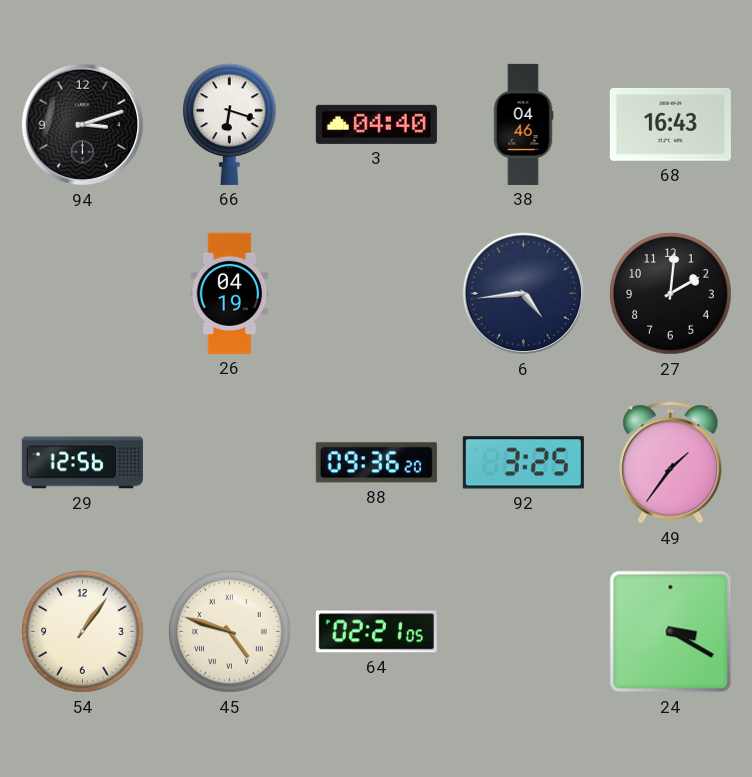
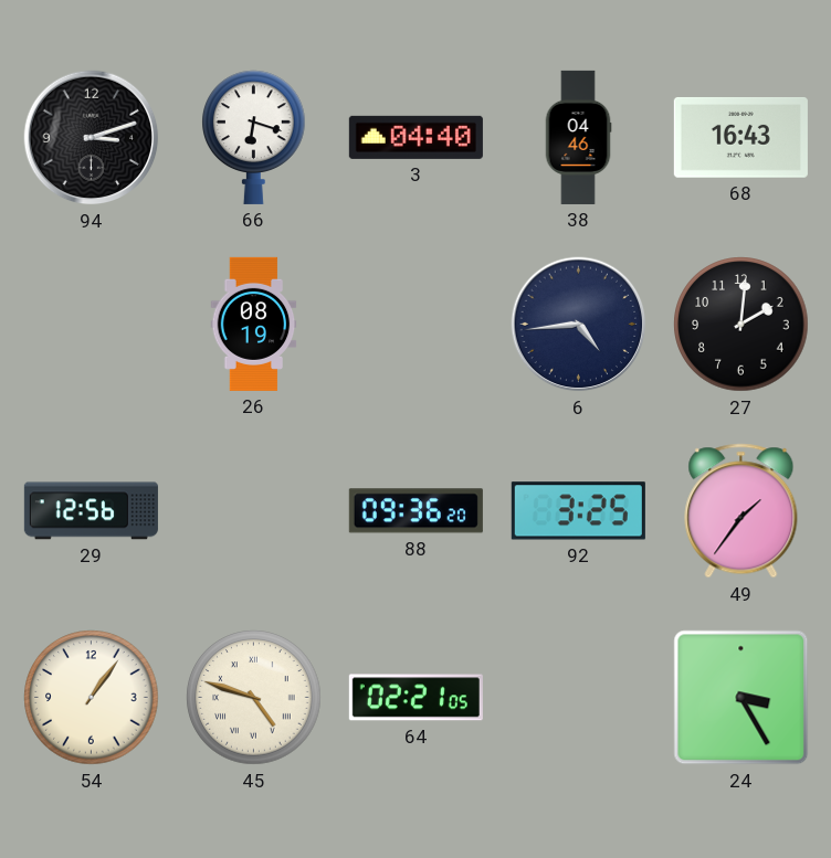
26: 04:19 -> 08:19
24: 3:20 -> 3:25
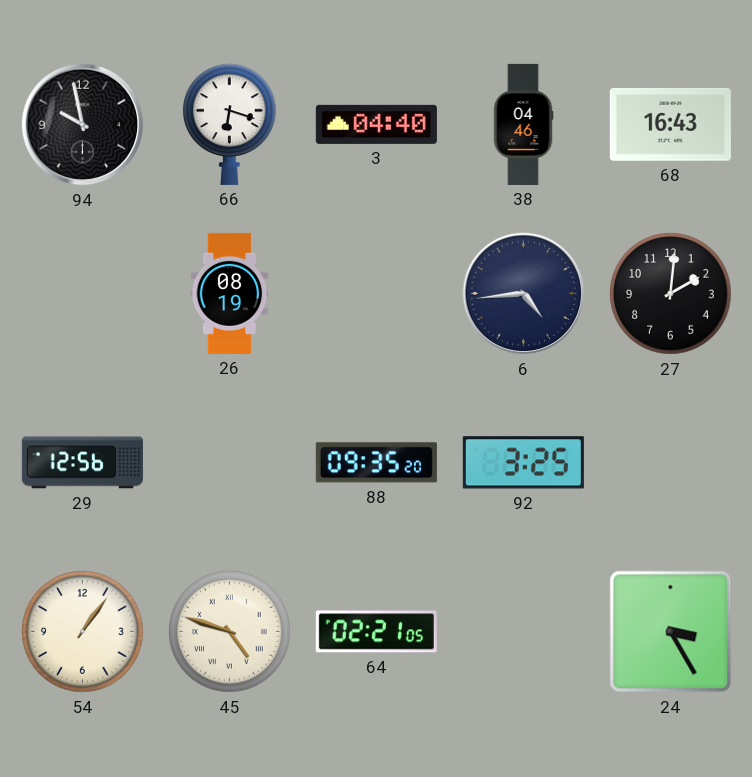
94: 3:12 -> 9:58
88: 09:36 -> 09:35
49: 1:36 -> none
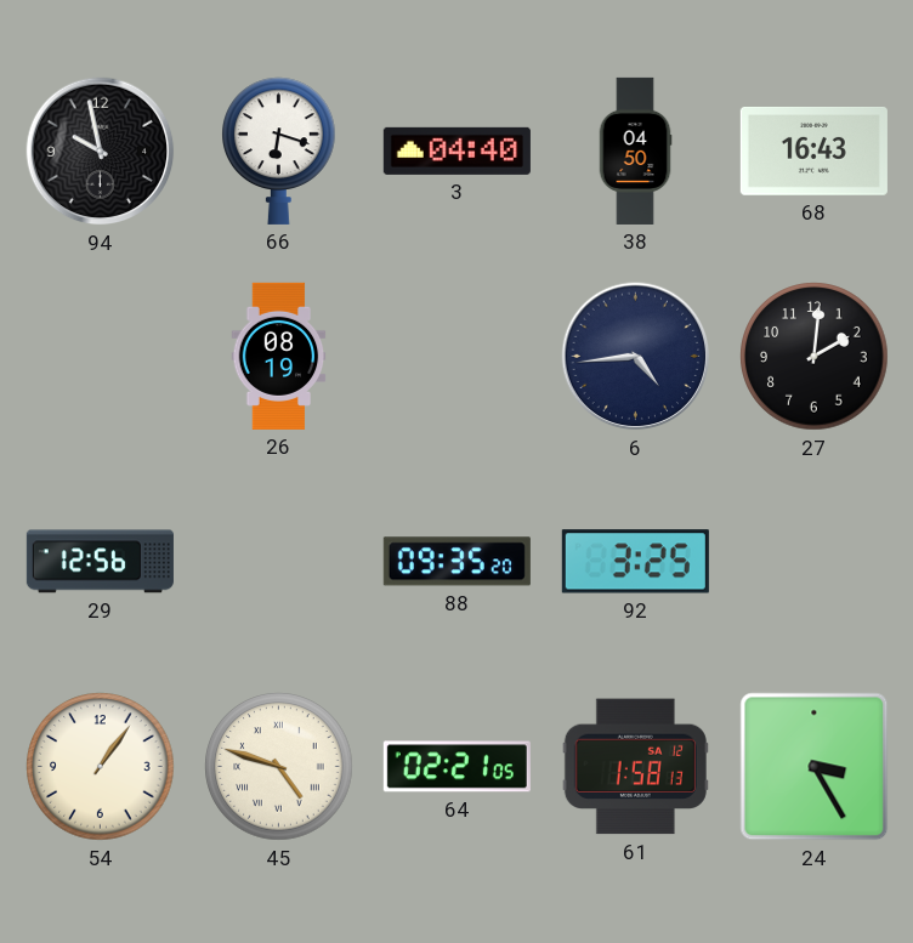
38: 04:46 -> 04:50
61: none -> 1:58
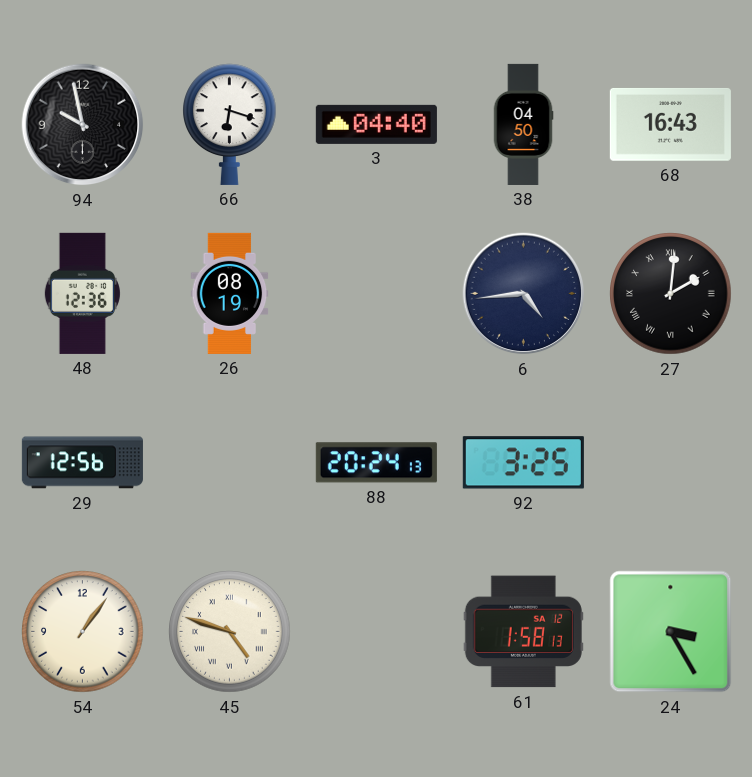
48: none -> 12:36
27 numerals: Arabic -> Roman
88: 09:35 -> 20:24
64: 02:21 -> none
